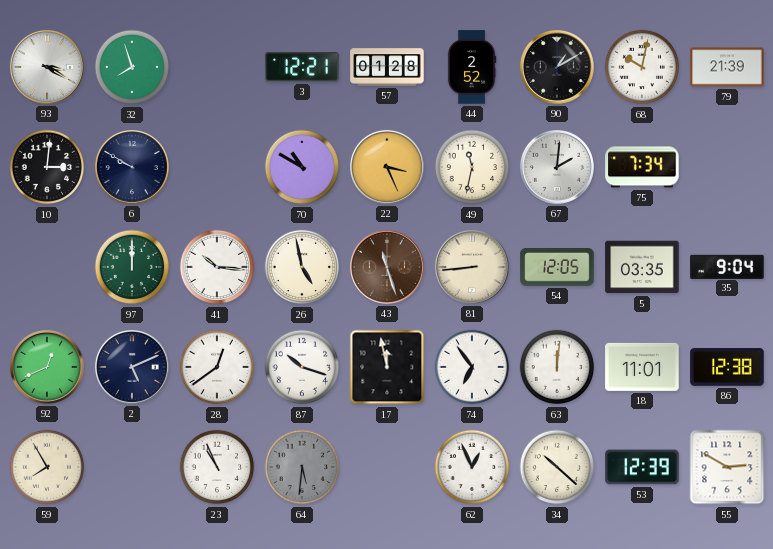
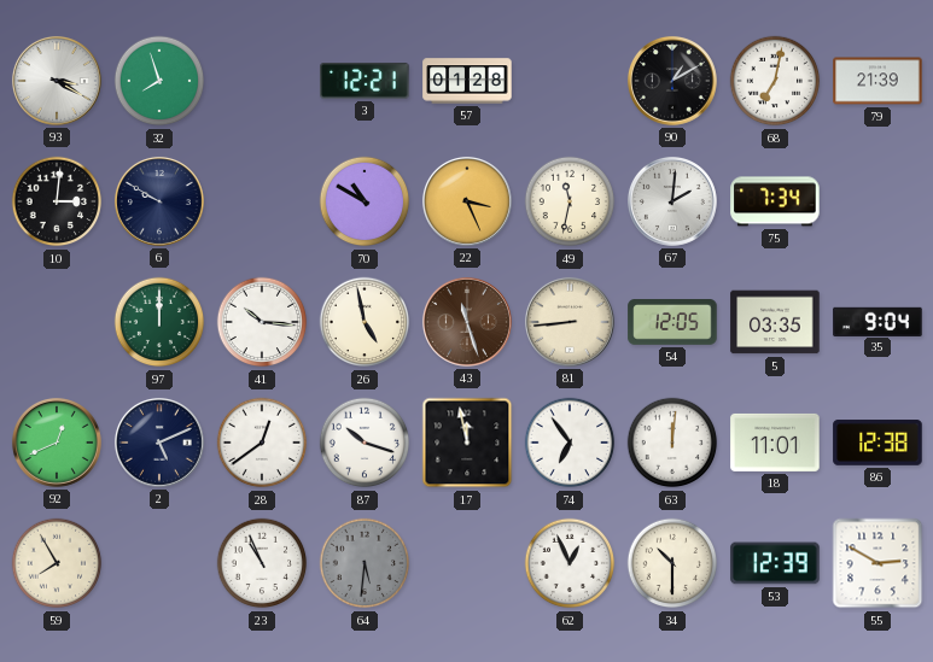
44: 2:52 -> none
68: 10:02 -> 7:02
34: 10:22 -> 10:30
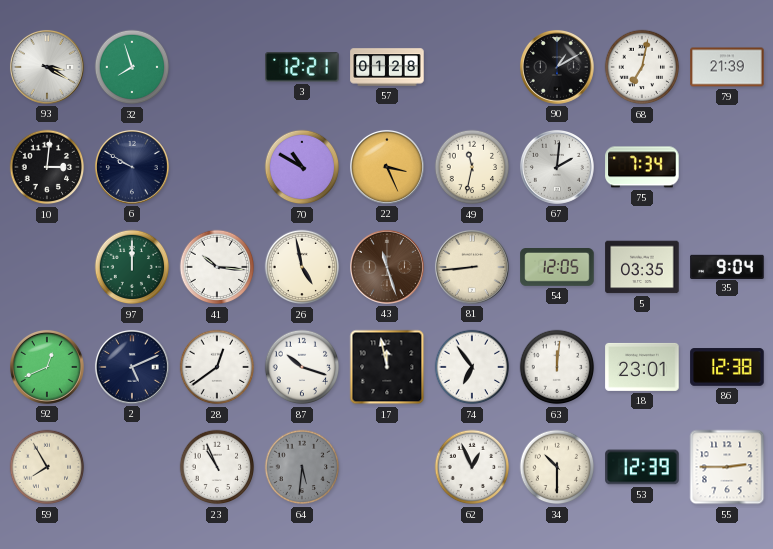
18: 11:01 -> 23:01
55: 2:50 -> 2:45
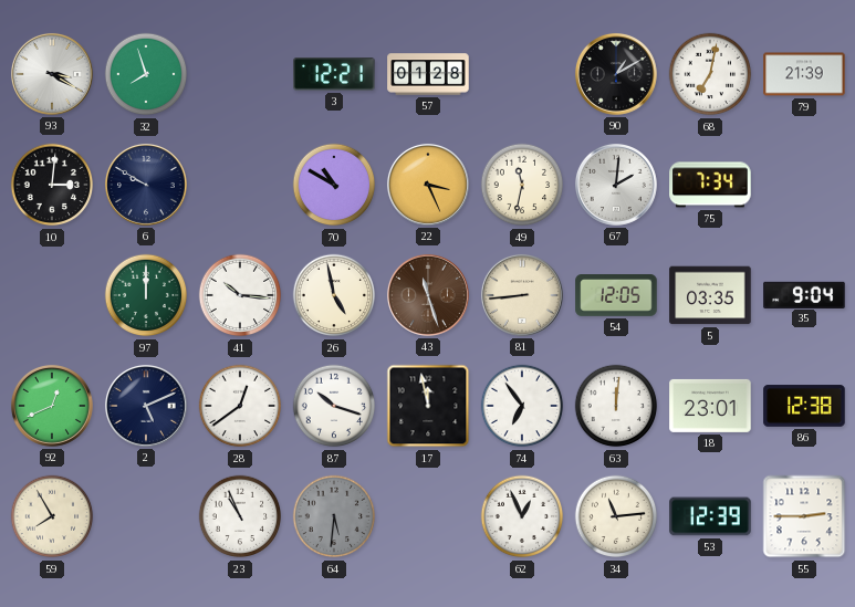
34: 10:30 -> 11:14
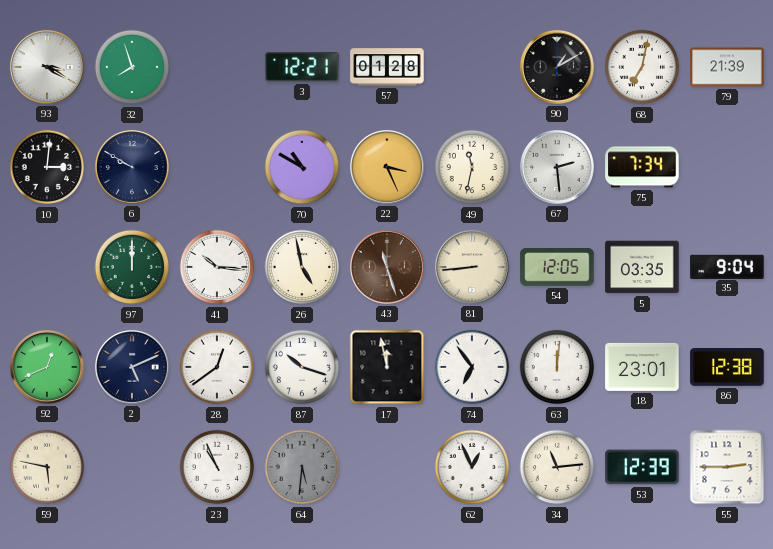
67: 2:01 -> 2:29
59: 7:55 -> 5:47
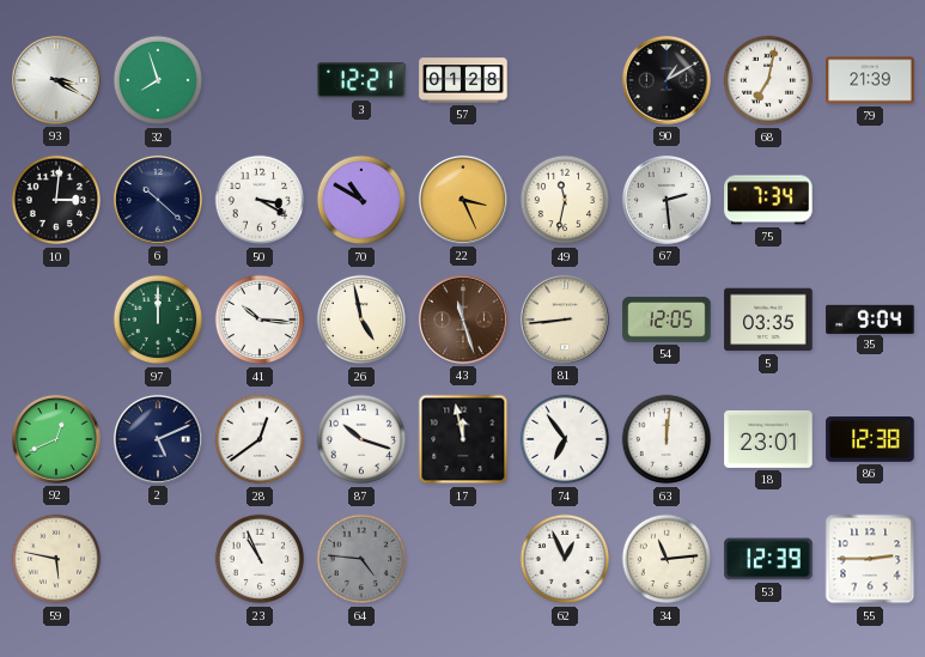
6: 9:50 -> 10:22
50: none -> 3:20
64: 5:31 -> 4:46
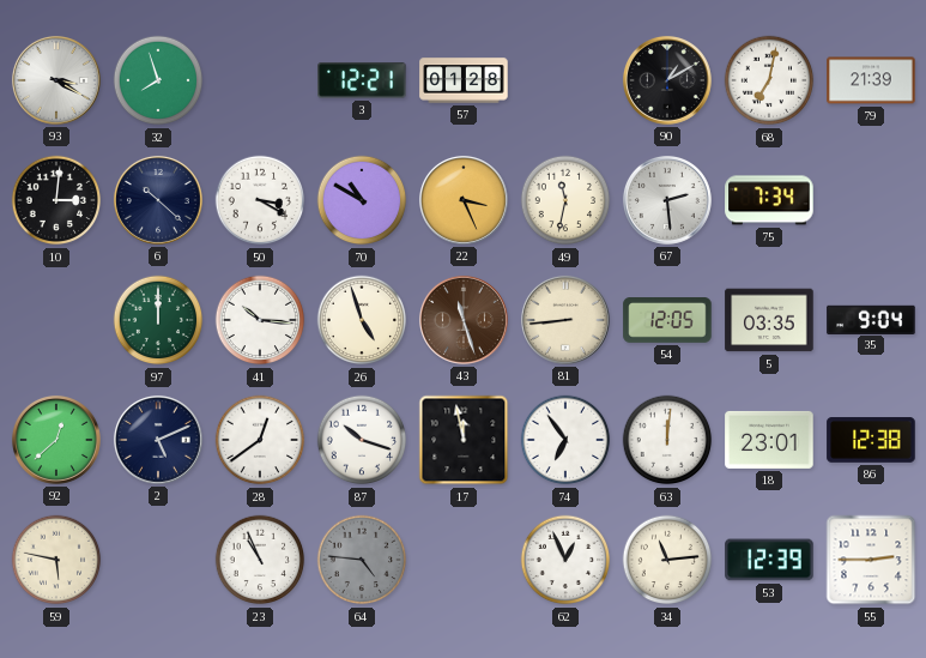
26: 4:58 -> 4:57
92: 12:41 -> 12:38
